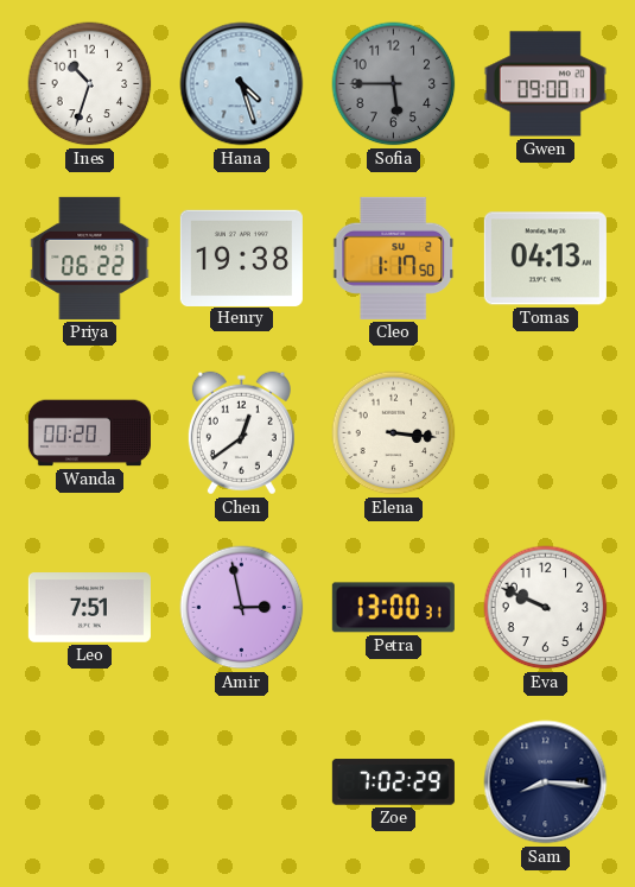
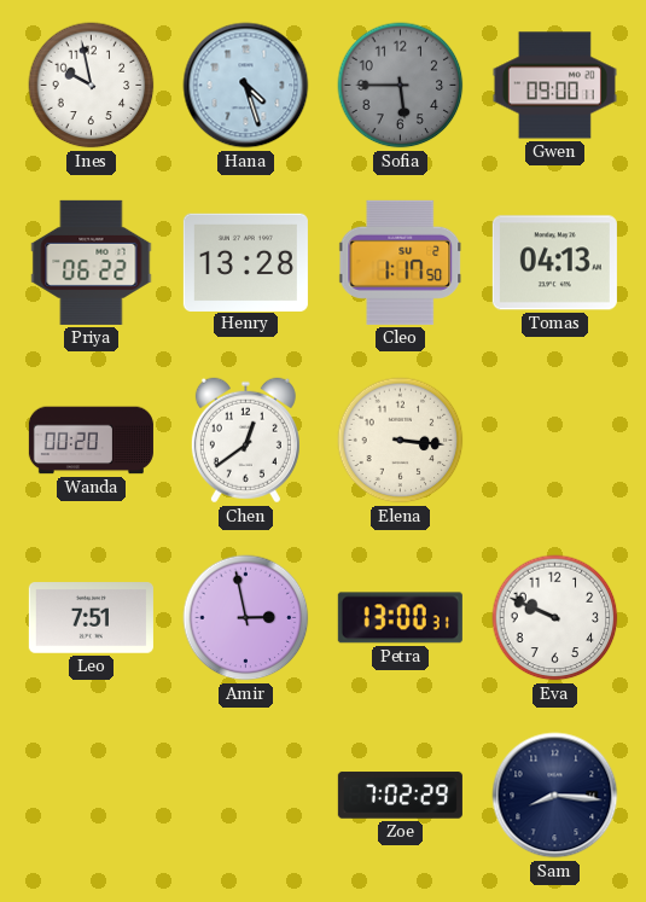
Ines: 10:33 -> 9:58
Henry: 19:38 -> 13:28
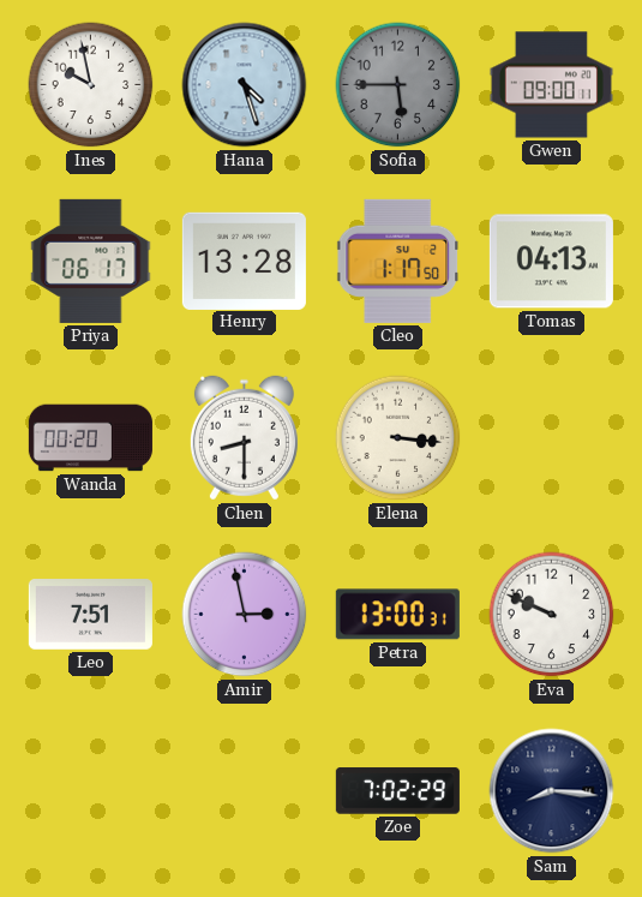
Priya: 06:22 -> 06:17
Chen: 12:39 -> 8:30
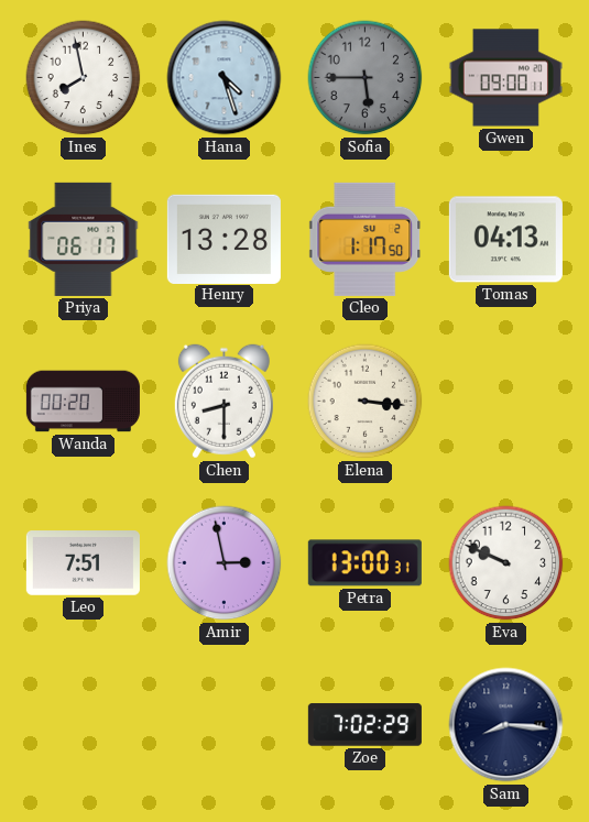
Ines: 9:58 -> 7:58
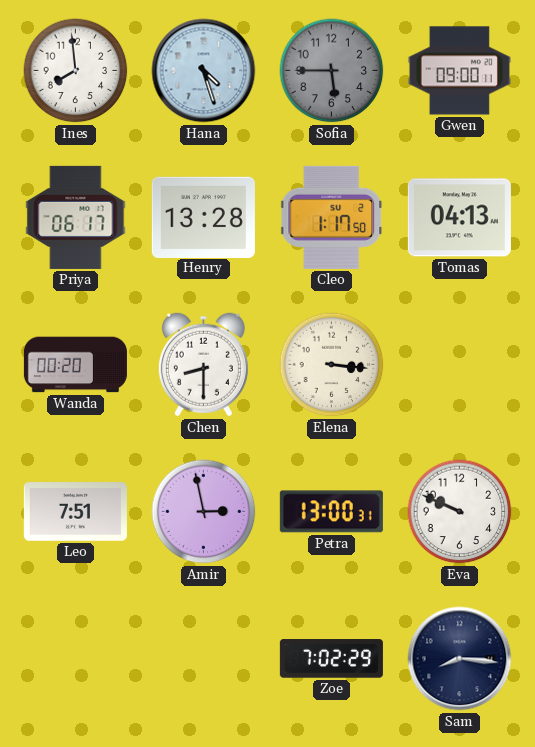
Ines: 7:58 -> 7:59
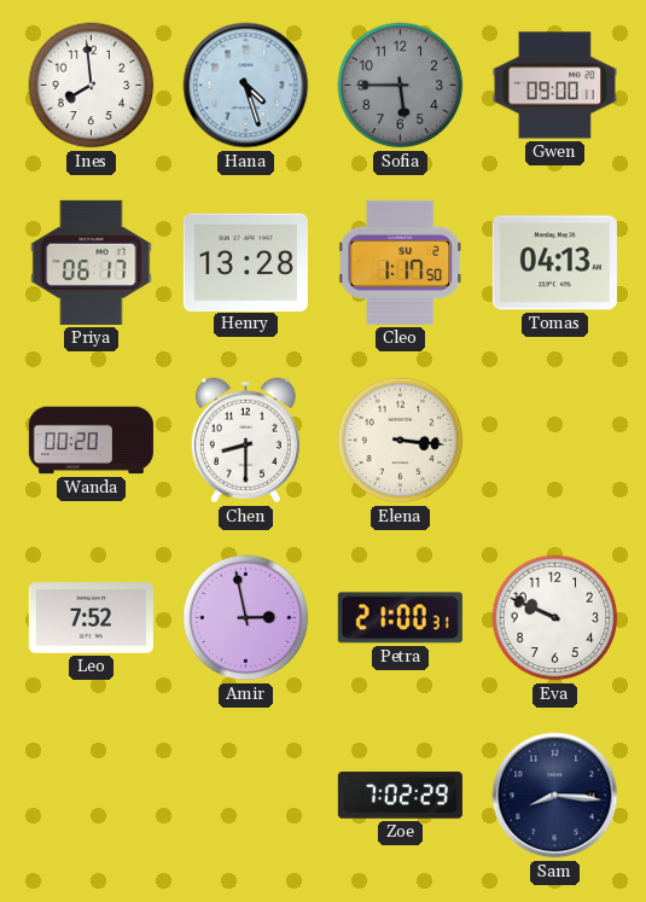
Leo: 7:51 -> 7:52
Petra: 13:00 -> 21:00
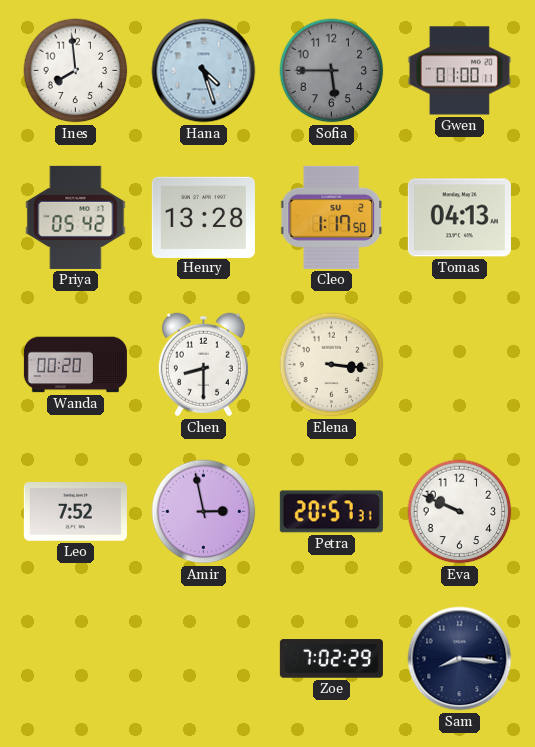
Gwen: 09:00 -> 01:00
Priya: 06:17 -> 05:42
Petra: 21:00 -> 20:57
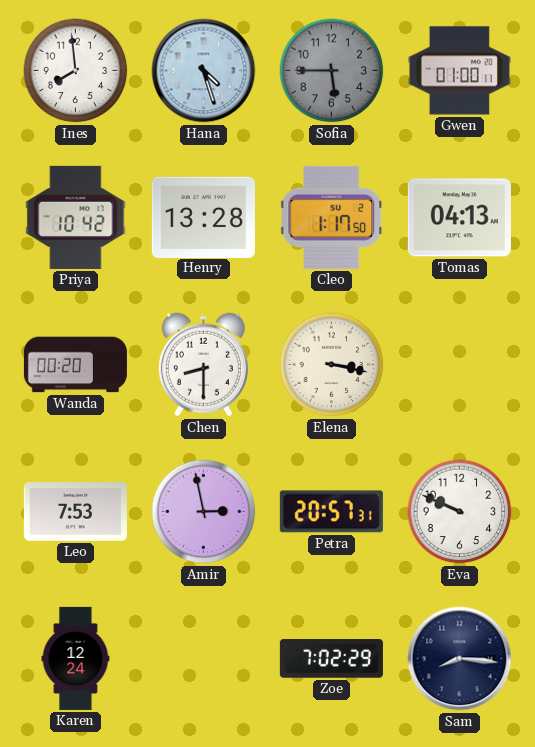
Priya: 05:42 -> 10:42
Elena: 3:16 -> 3:17
Leo: 7:52 -> 7:53
Karen: none -> 12:24
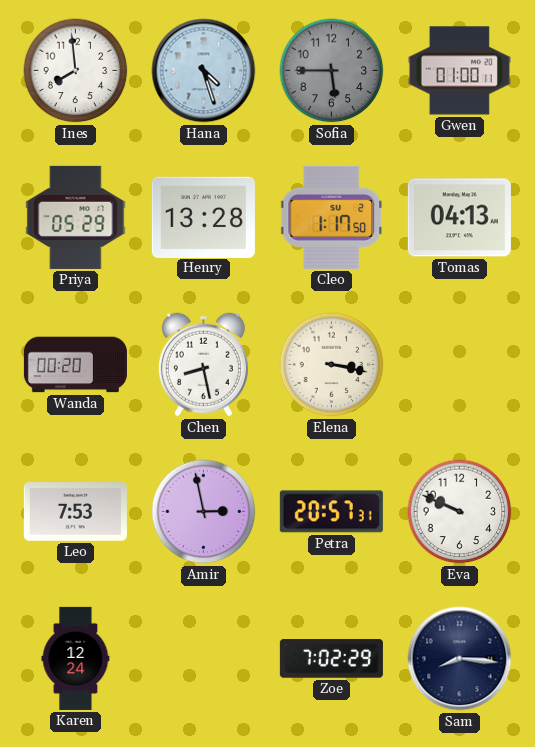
Priya: 10:42 -> 05:29
Chen: 8:30 -> 8:28
